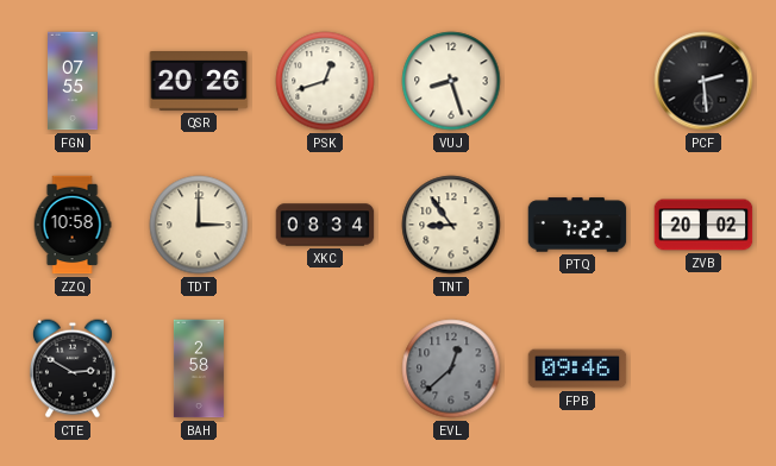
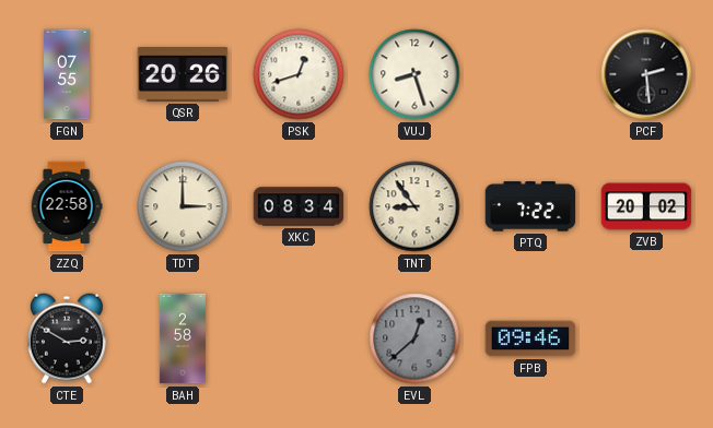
ZZQ: 10:58 -> 22:58
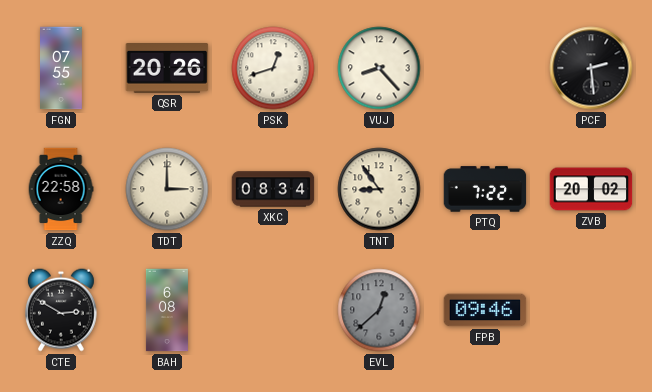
VUJ: 8:27 -> 8:23
BAH: 2:58 -> 6:08
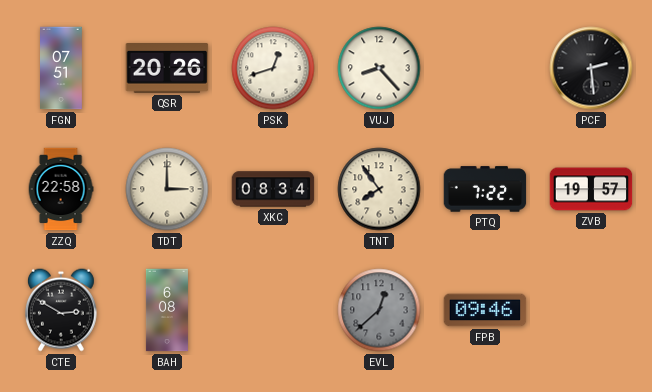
FGN: 07:55 -> 07:51
TNT: 8:54 -> 7:54
ZVB: 20:02 -> 19:57
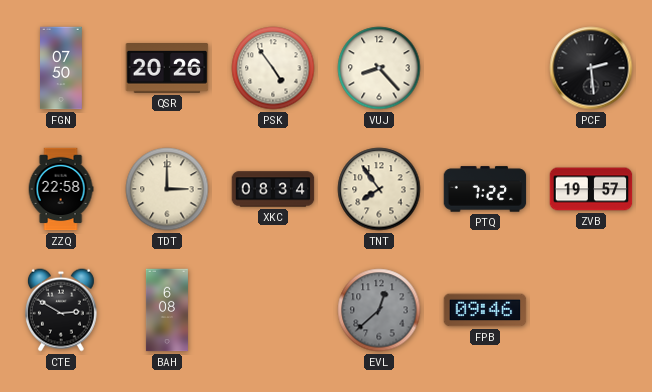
FGN: 07:51 -> 07:50
PSK: 12:42 -> 4:54
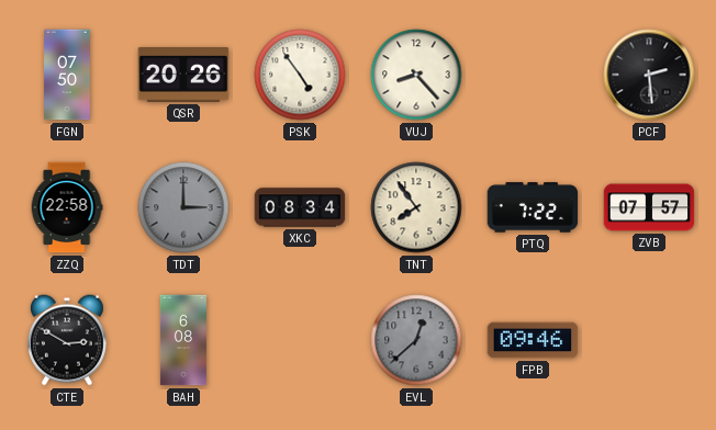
TDT dial: cream -> grey
ZVB: 19:57 -> 07:57
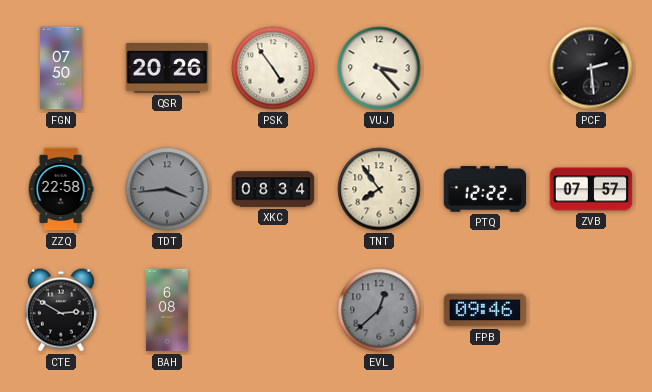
VUJ: 8:23 -> 3:23
TDT: 3:00 -> 3:44
PTQ: 7:22 -> 12:22
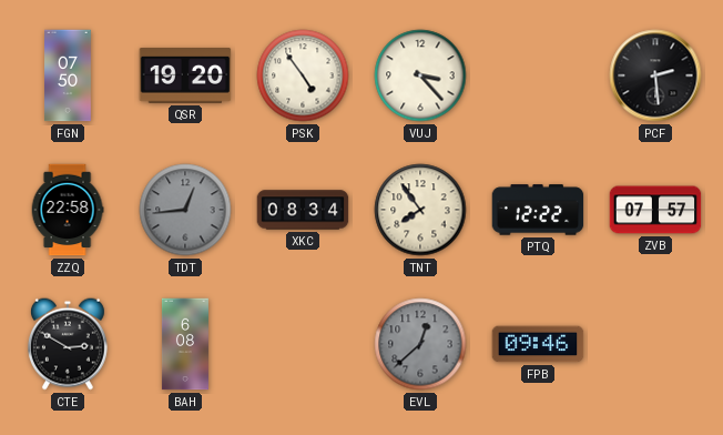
QSR: 20:26 -> 19:20
TDT: 3:44 -> 12:44
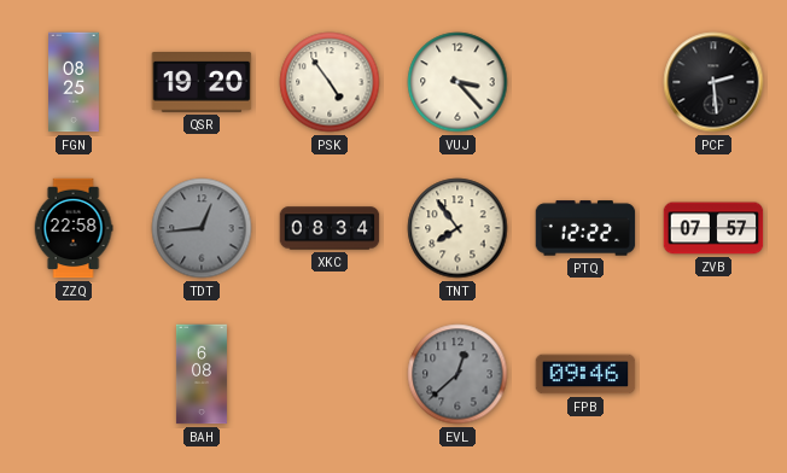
FGN: 07:50 -> 08:25
CTE: 2:50 -> none
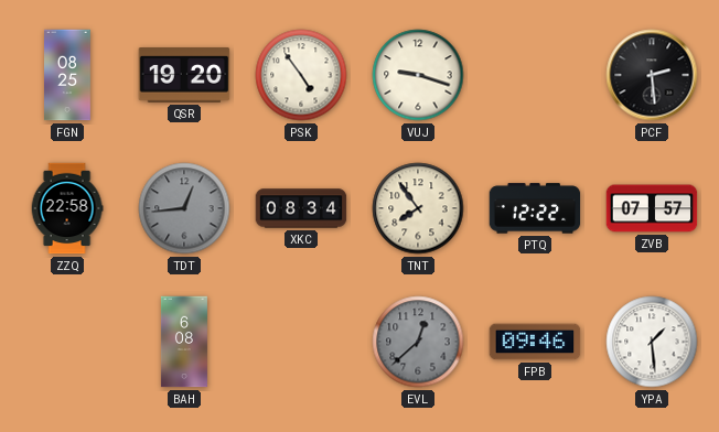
VUJ: 3:23 -> 9:18
YPA: none -> 1:29
